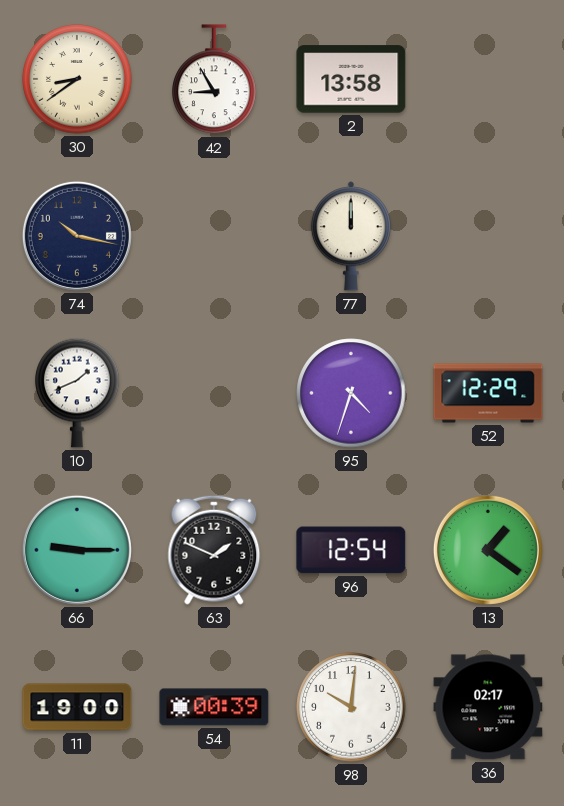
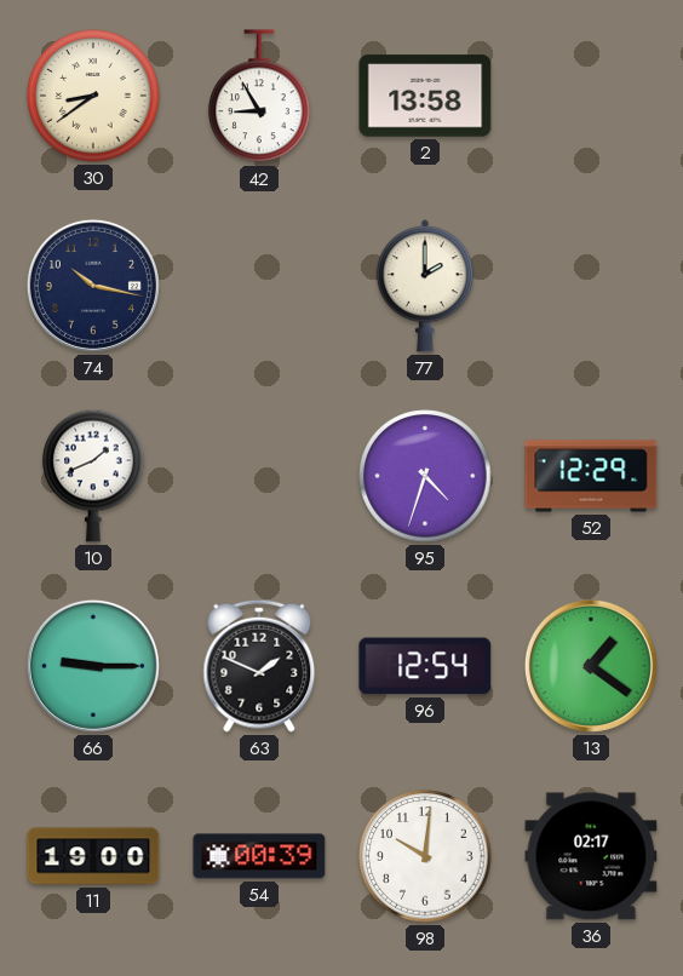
77: 12:00 -> 2:00
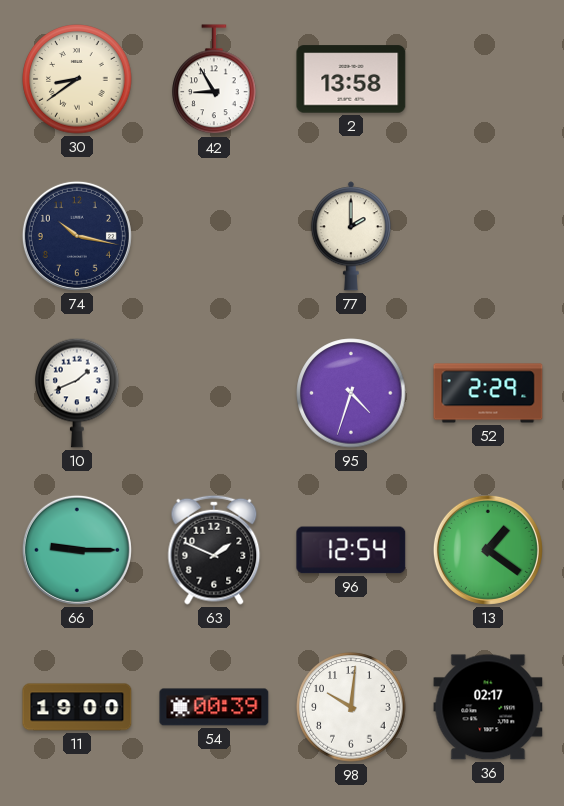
52: 12:29 -> 2:29
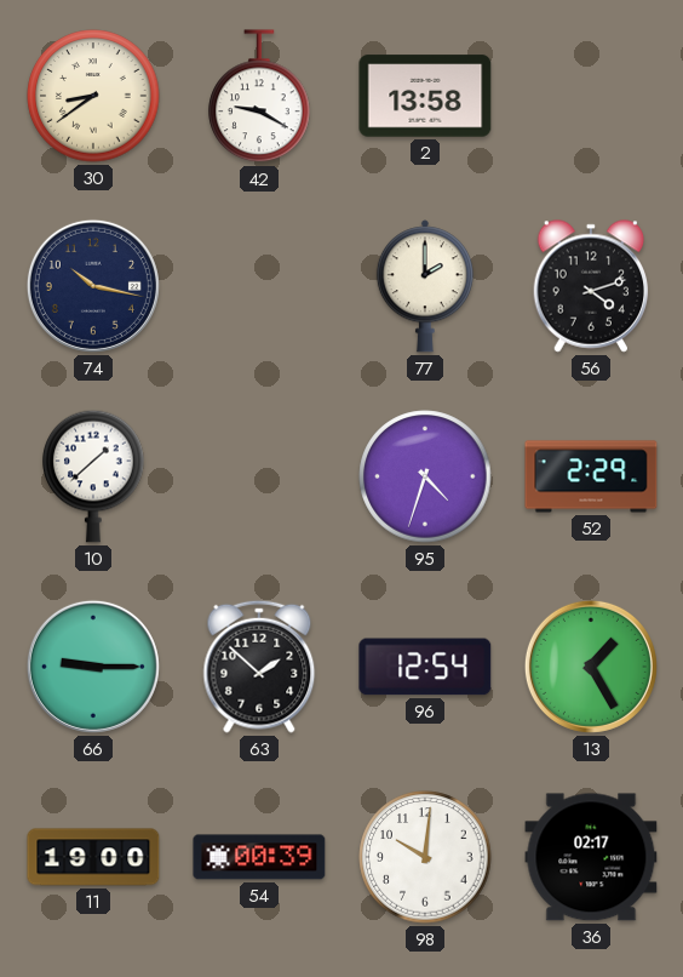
42: 8:55 -> 9:20
56: none -> 4:12
10: 1:41 -> 1:38
63: 1:49 -> 1:52
13: 1:21 -> 1:25
